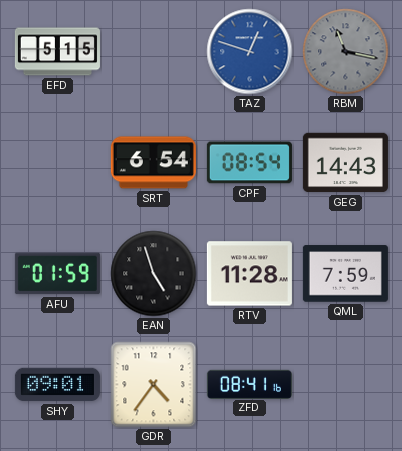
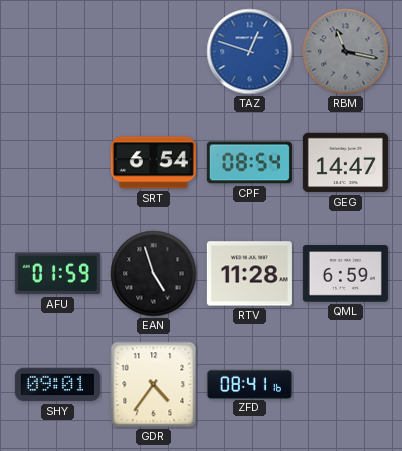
EFD: 5:15 -> none
GEG: 14:43 -> 14:47
QML: 7:59 -> 6:59
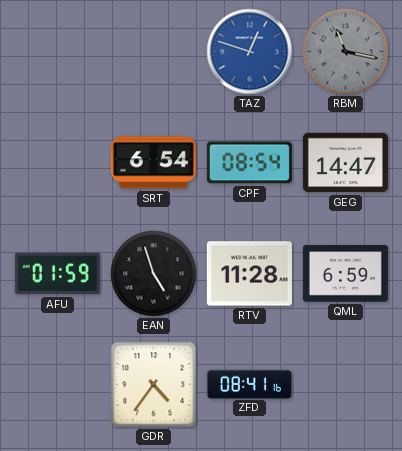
SHY: 09:01 -> none
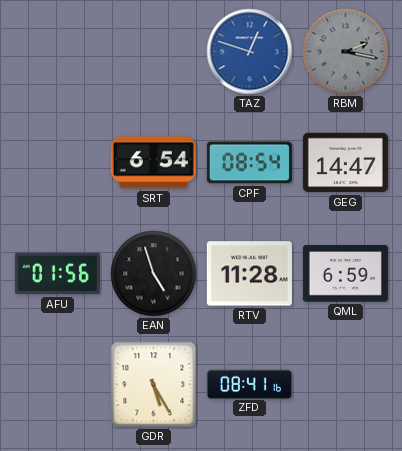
RBM: 11:17 -> 2:17
AFU: 01:59 -> 01:56
GDR: 4:36 -> 5:25
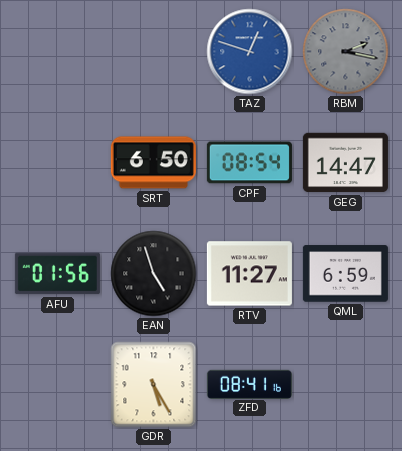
SRT: 6:54 -> 6:50
RTV: 11:28 -> 11:27
